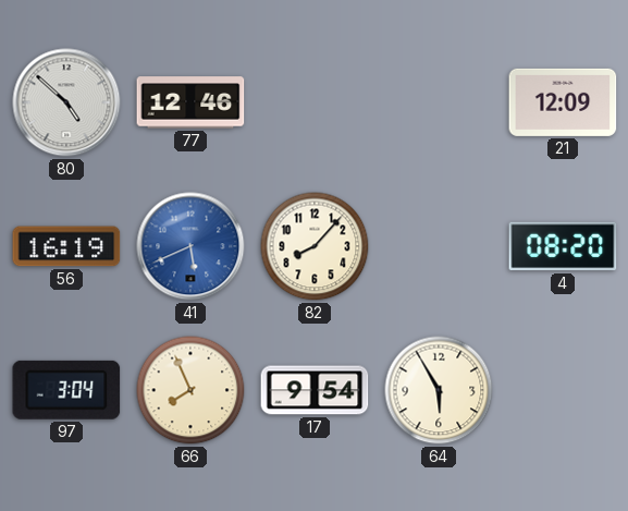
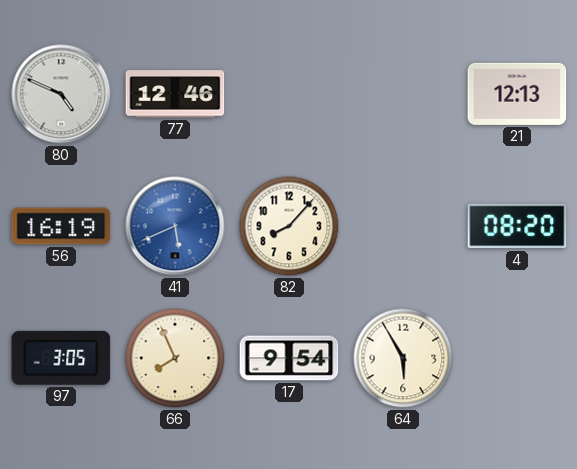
80: 4:52 -> 4:49
21: 12:09 -> 12:13
97: 3:04 -> 3:05
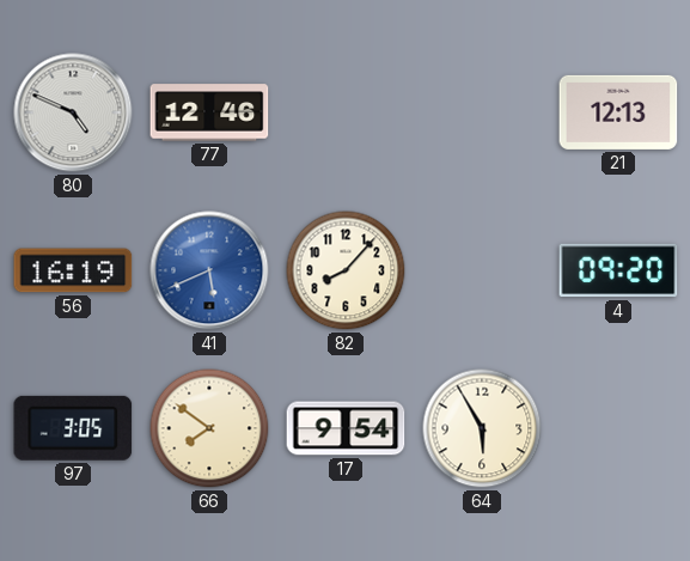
4: 08:20 -> 09:20
66: 7:56 -> 7:51
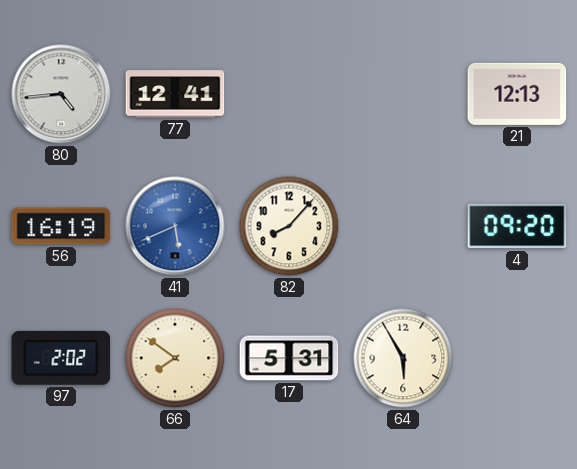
80: 4:49 -> 4:44
77: 12:46 -> 12:41
97: 3:05 -> 2:02
17: 9:54 -> 5:31
